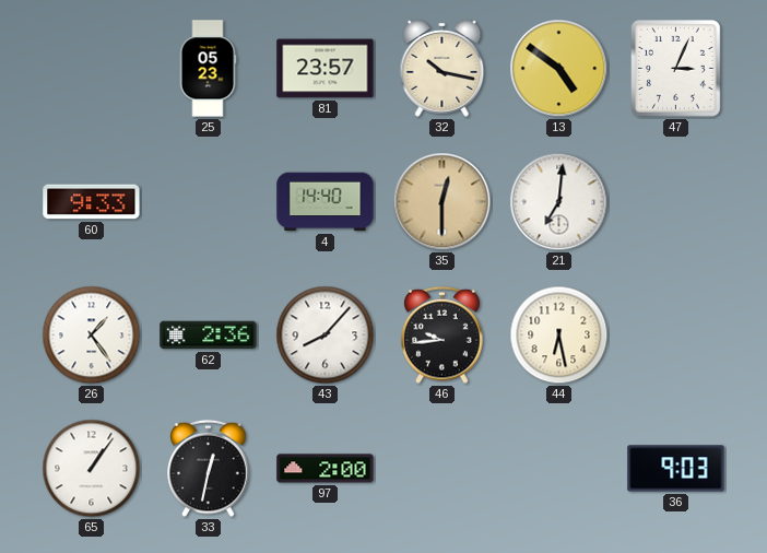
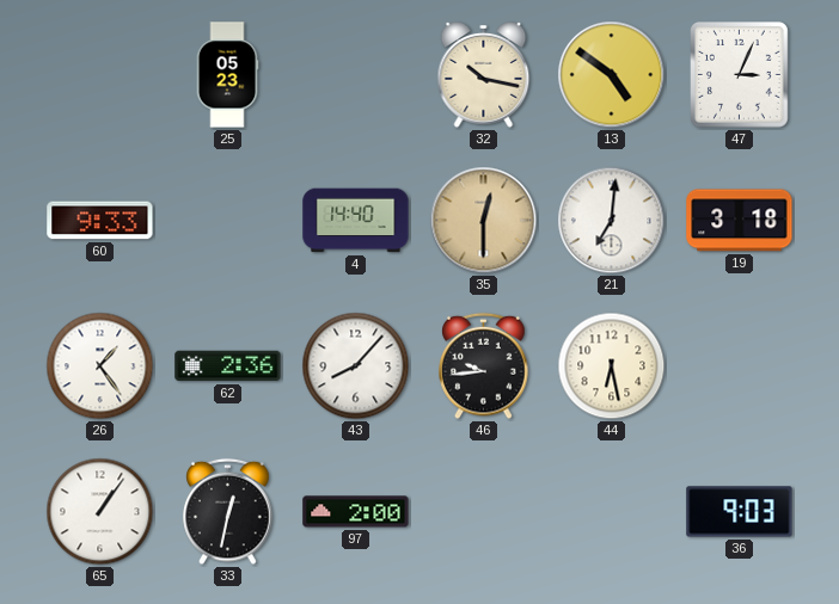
81: 23:57 -> none
19: none -> 3:18
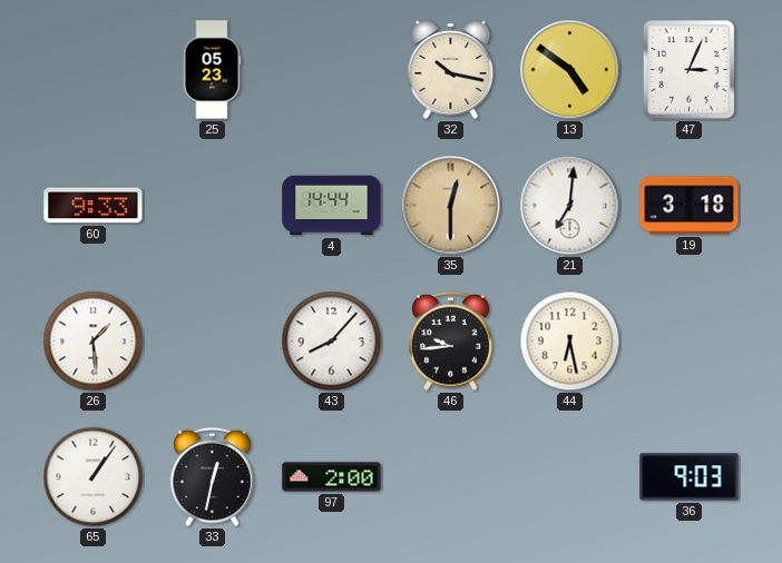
4: 14:40 -> 14:44
26: 1:24 -> 1:29
62: 2:36 -> none
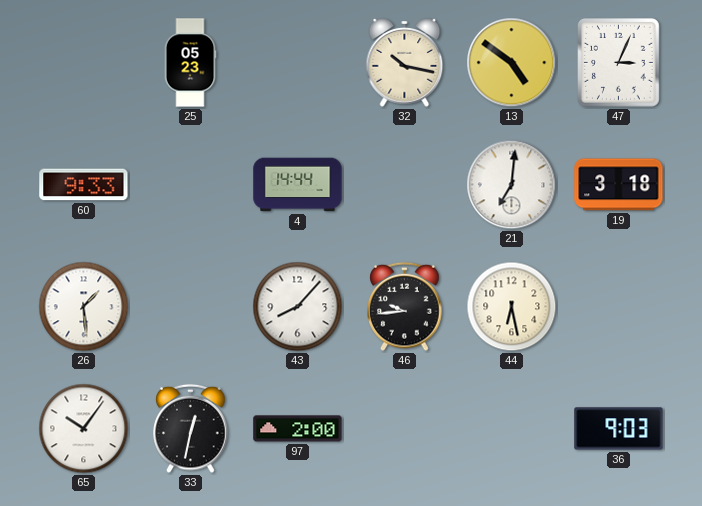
35: 12:30 -> none
65: 1:06 -> 10:06
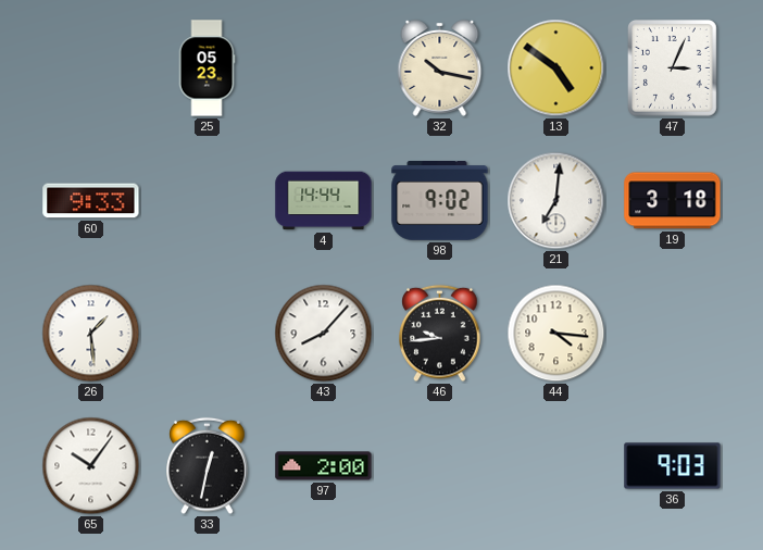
98: none -> 9:02
44: 6:28 -> 4:16
